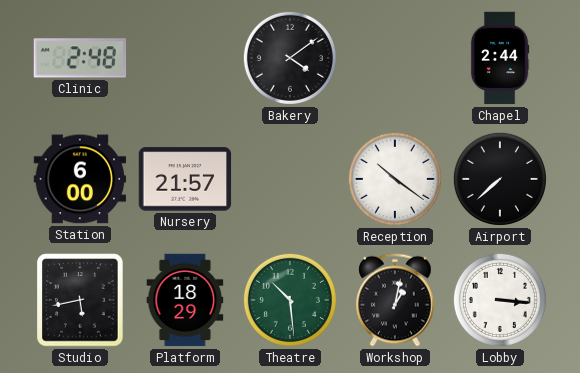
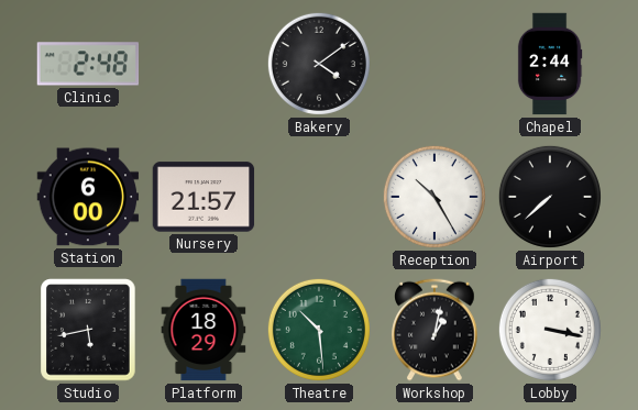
Reception: 10:21 -> 10:25
Lobby: 3:16 -> 3:17
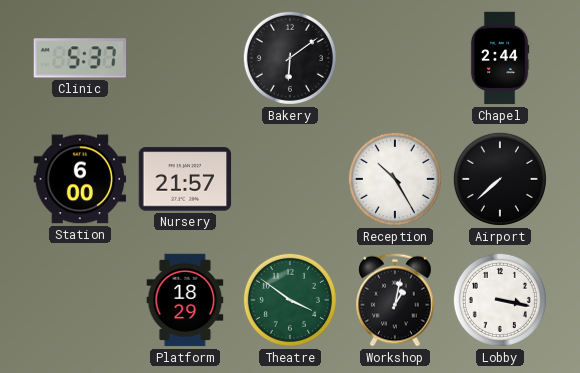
Clinic: 2:48 -> 5:37
Bakery: 4:09 -> 6:09
Studio: 5:43 -> none
Theatre: 10:29 -> 3:51
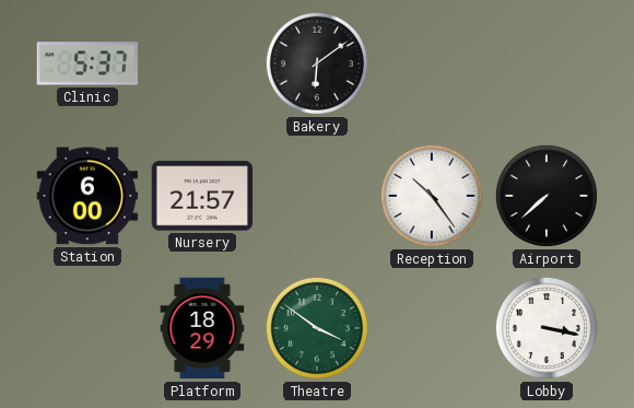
Chapel: 2:44 -> none
Reception: 10:25 -> 10:24
Workshop: 1:02 -> none
